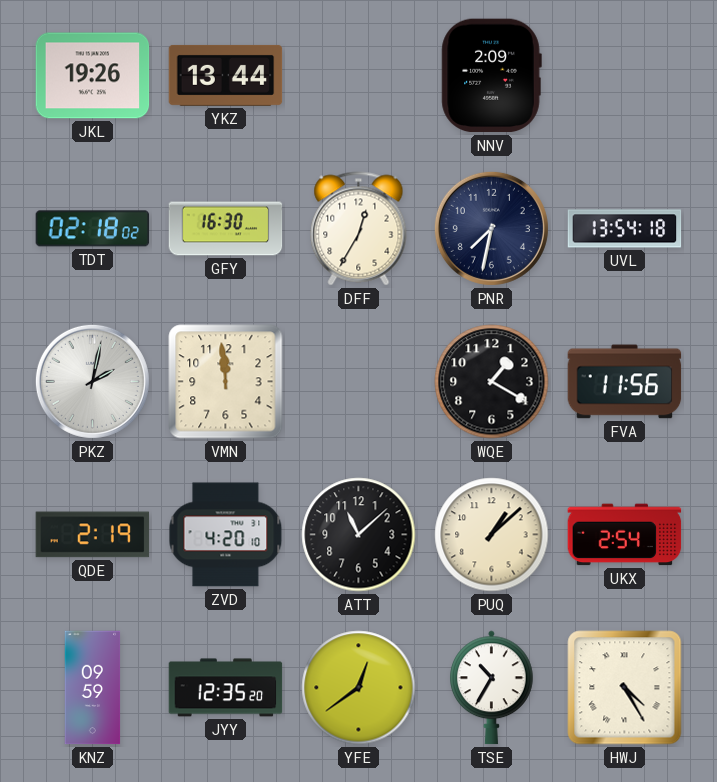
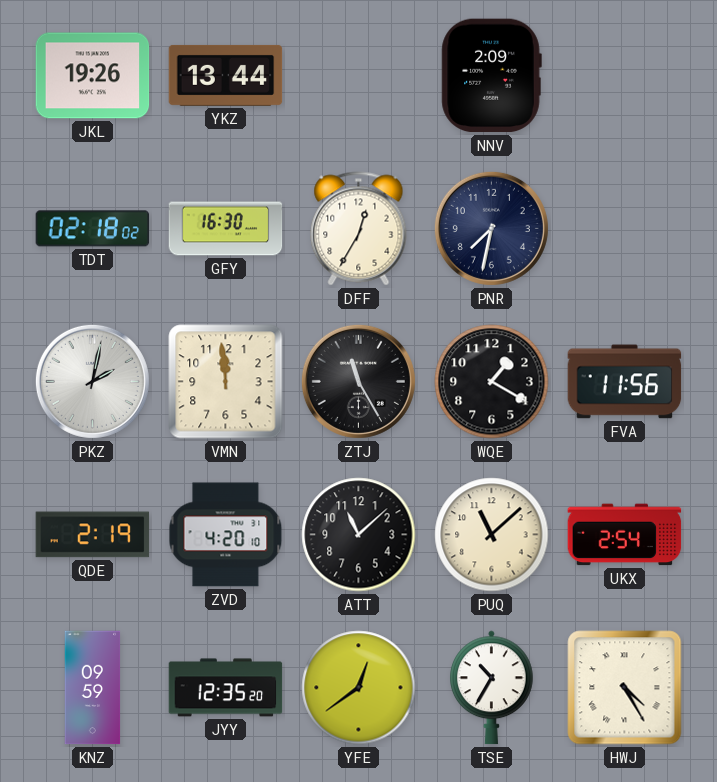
UVL: 13:54 -> none
ZTJ: none -> 11:25
PUQ: 1:08 -> 11:08
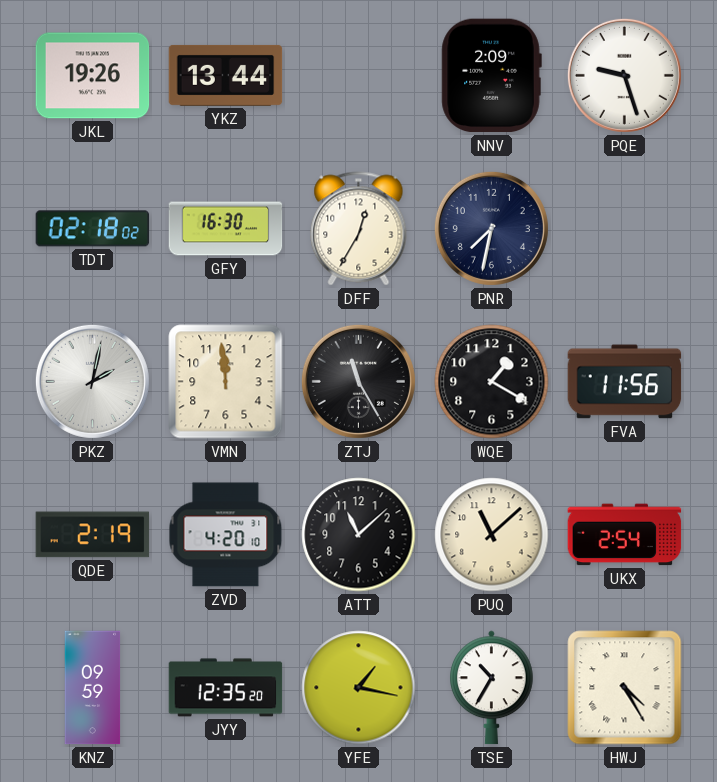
PQE: none -> 9:27
YFE: 12:39 -> 1:17
